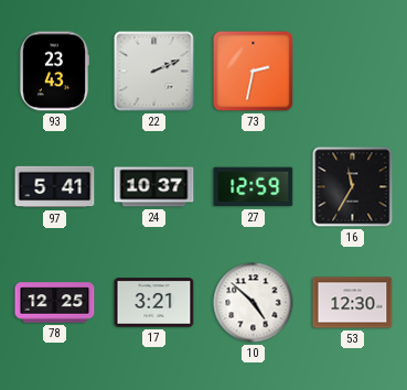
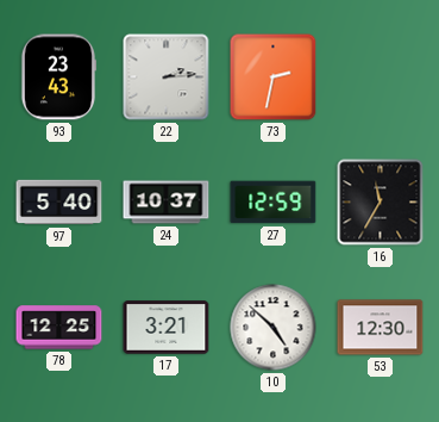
22: 2:11 -> 2:14
97: 5:41 -> 5:40
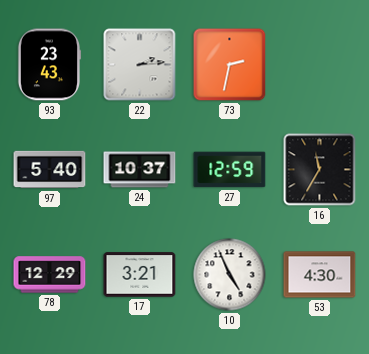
78: 12:25 -> 12:29
10: 4:52 -> 4:56
53: 12:30 -> 4:30
